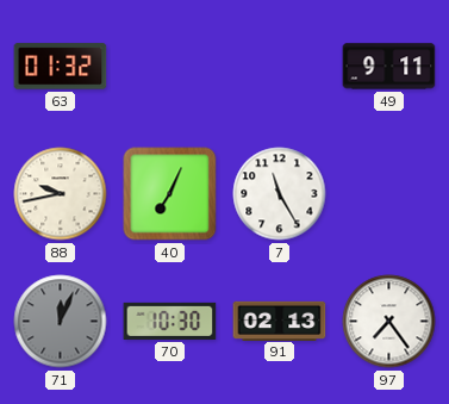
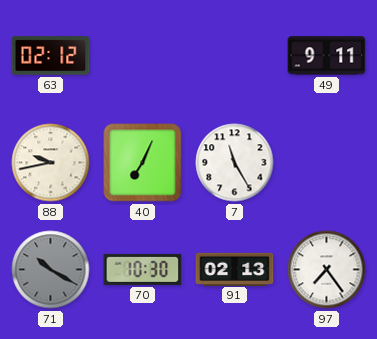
63: 01:32 -> 02:12
71: 12:04 -> 10:20
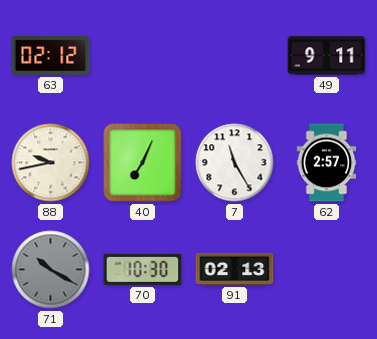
62: none -> 2:57
97: 7:24 -> none
